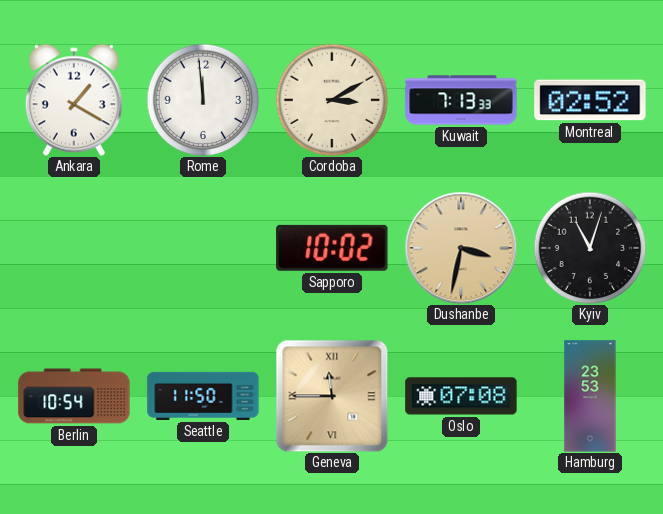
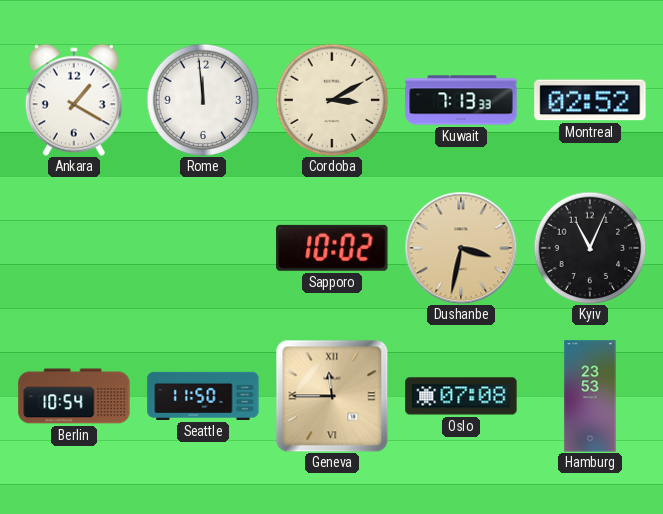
Kyiv: 11:03 -> 11:04
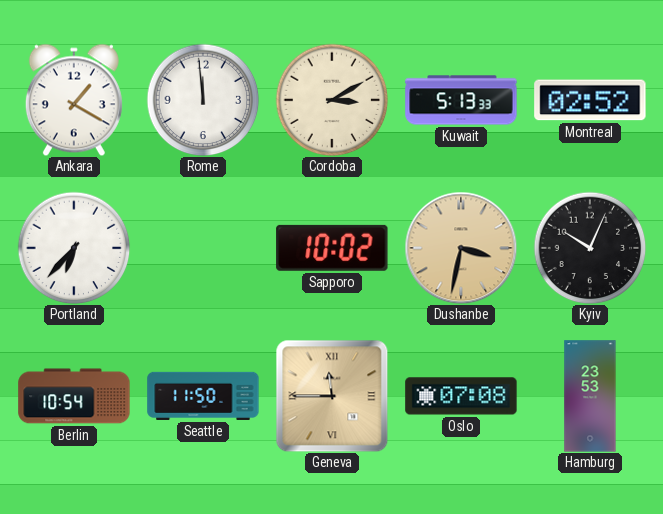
Kuwait: 7:13 -> 5:13
Portland: none -> 6:37
Kyiv: 11:04 -> 10:04
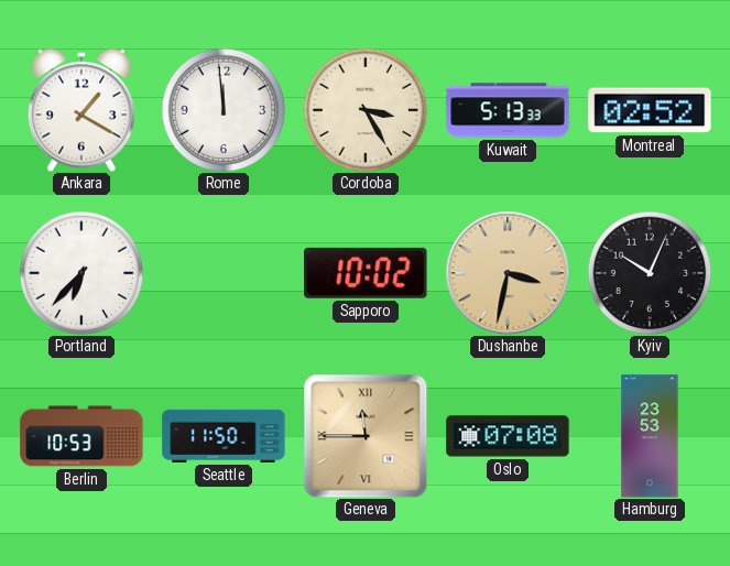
Cordoba: 3:10 -> 3:25
Berlin: 10:54 -> 10:53
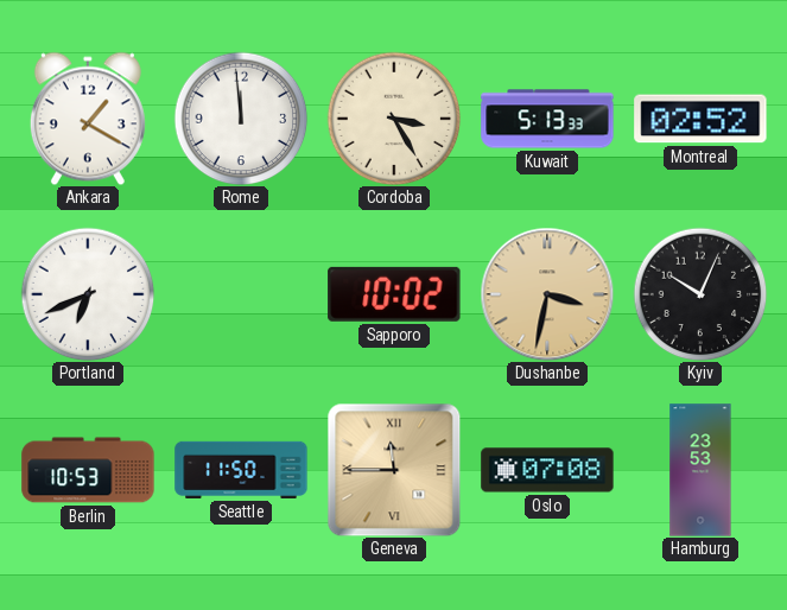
Portland: 6:37 -> 6:41
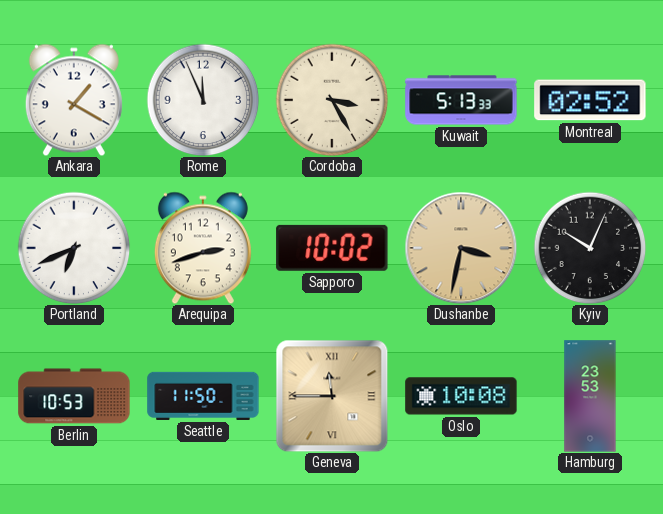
Rome: 11:59 -> 11:56
Arequipa: none -> 2:42
Oslo: 07:08 -> 10:08
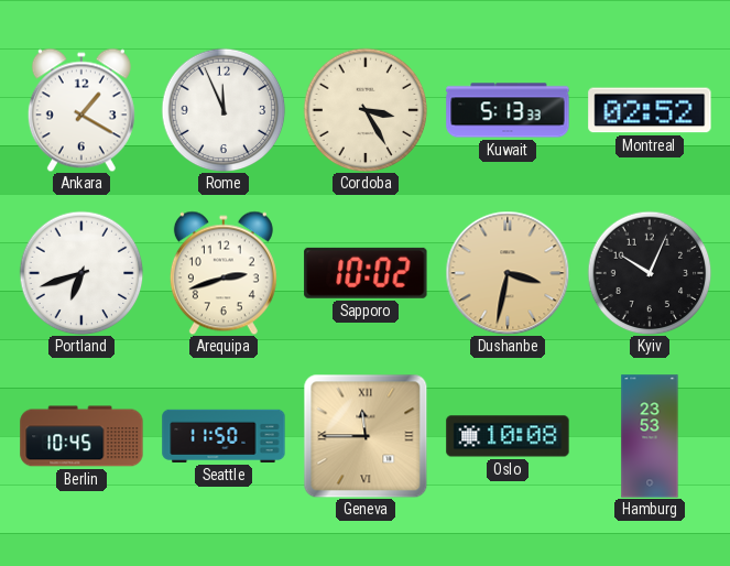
Portland: 6:41 -> 6:42
Berlin: 10:53 -> 10:45
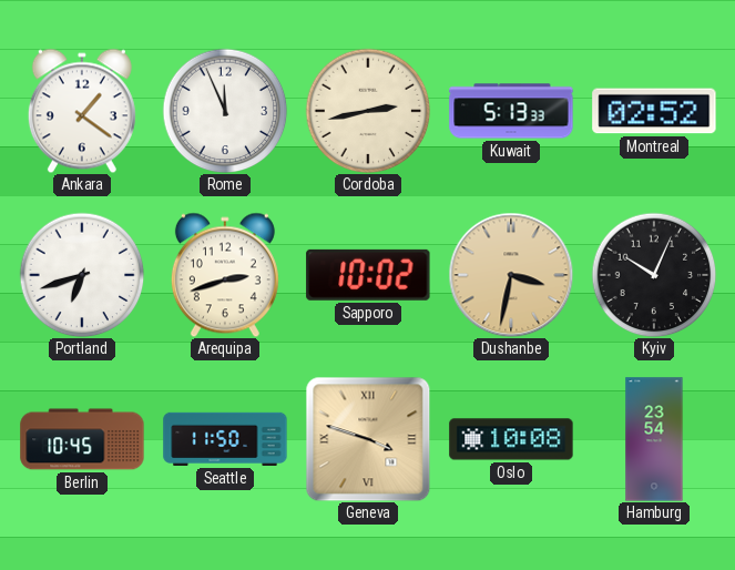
Ankara: 1:20 -> 1:21
Cordoba: 3:25 -> 2:43
Geneva: 11:45 -> 3:48
Hamburg: 23:53 -> 23:54
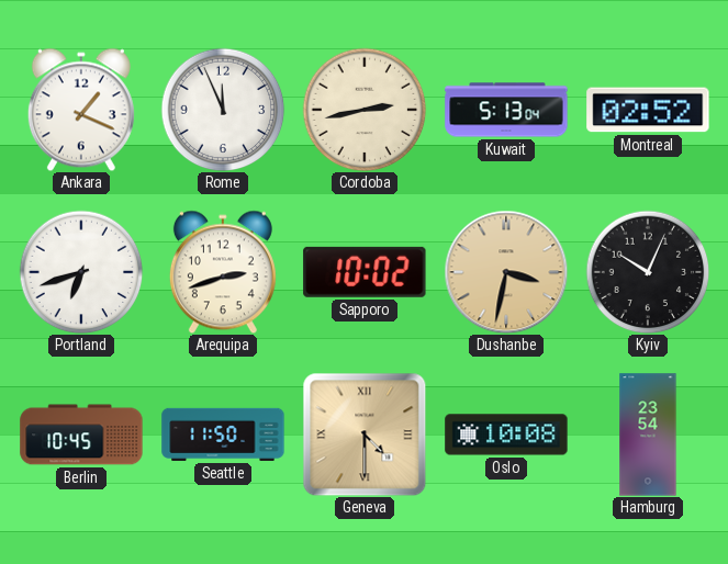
Ankara: 1:21 -> 1:19
Kuwait: 5:13:33 -> 5:13:04
Geneva: 3:48 -> 4:30
